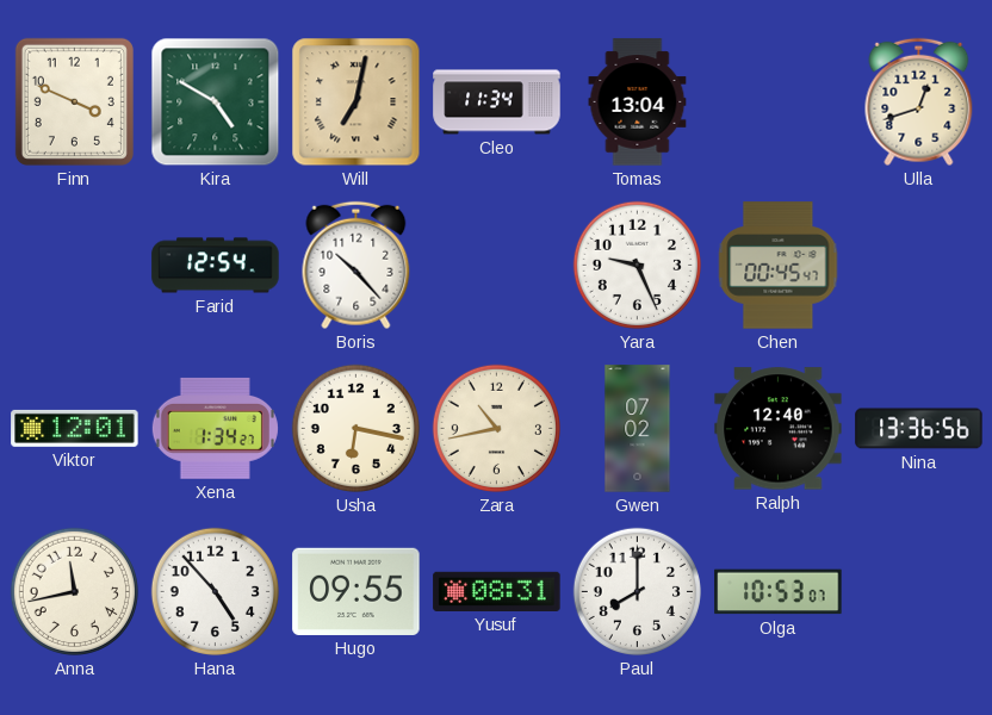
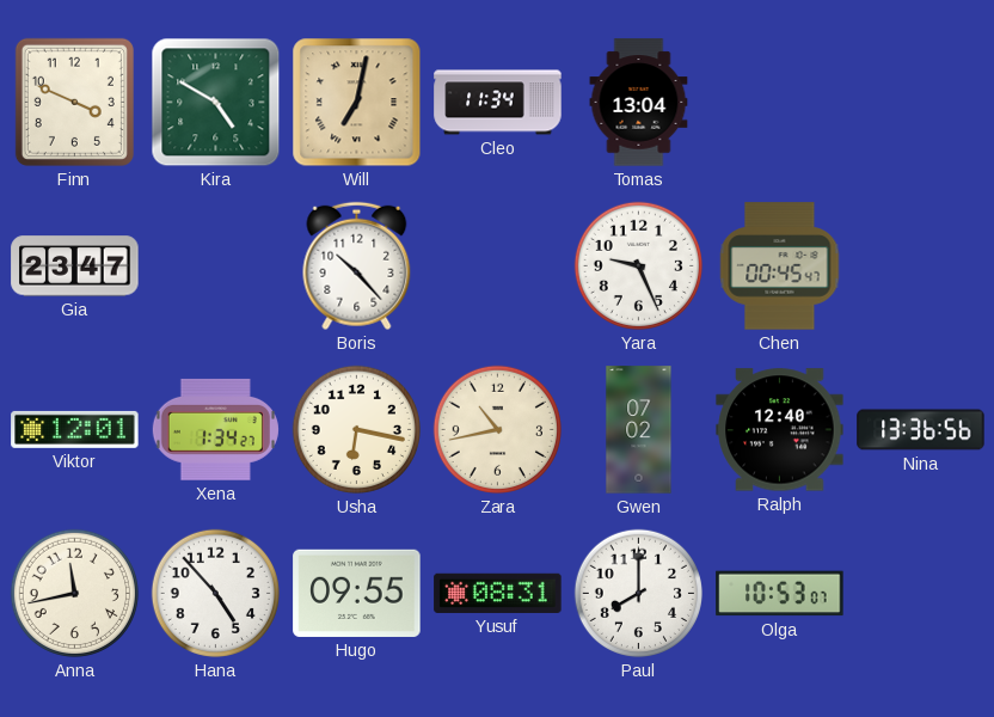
Ulla: 12:42 -> none
Gia: none -> 23:47
Farid: 12:54 -> none
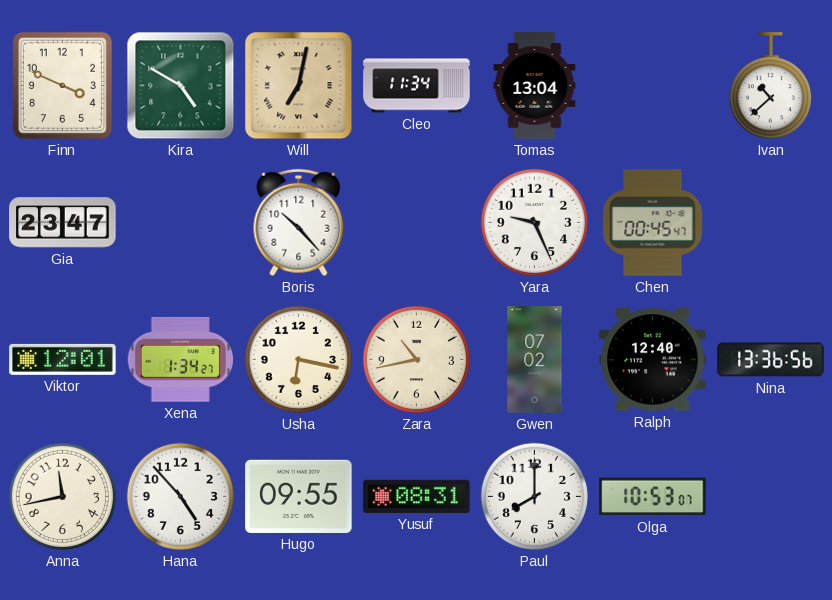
Ivan: none -> 10:38
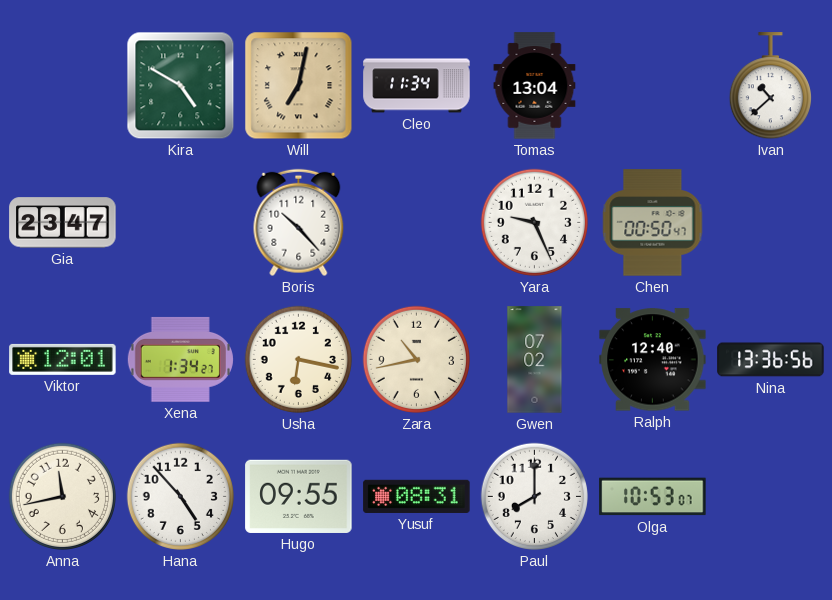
Finn: 3:49 -> none
Chen: 00:45 -> 00:50
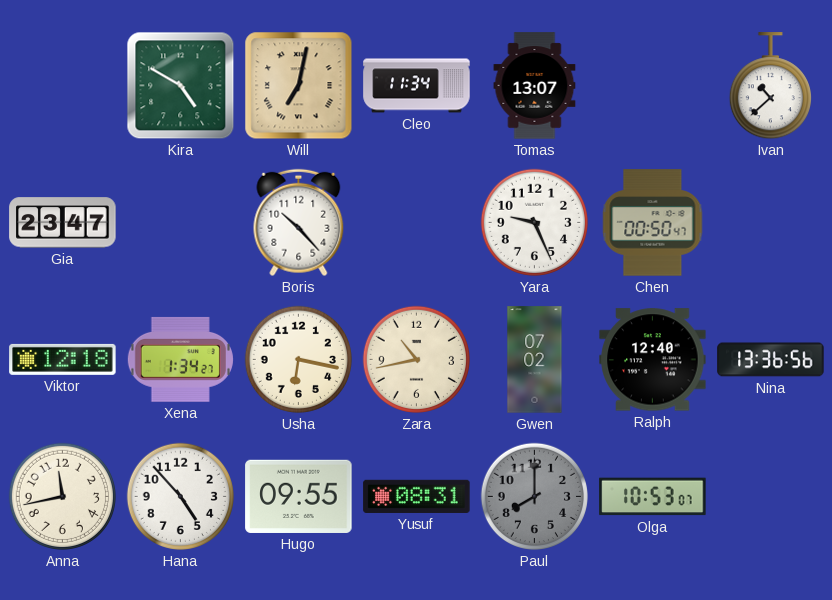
Tomas: 13:04 -> 13:07
Viktor: 12:01 -> 12:18
Paul dial: white -> grey
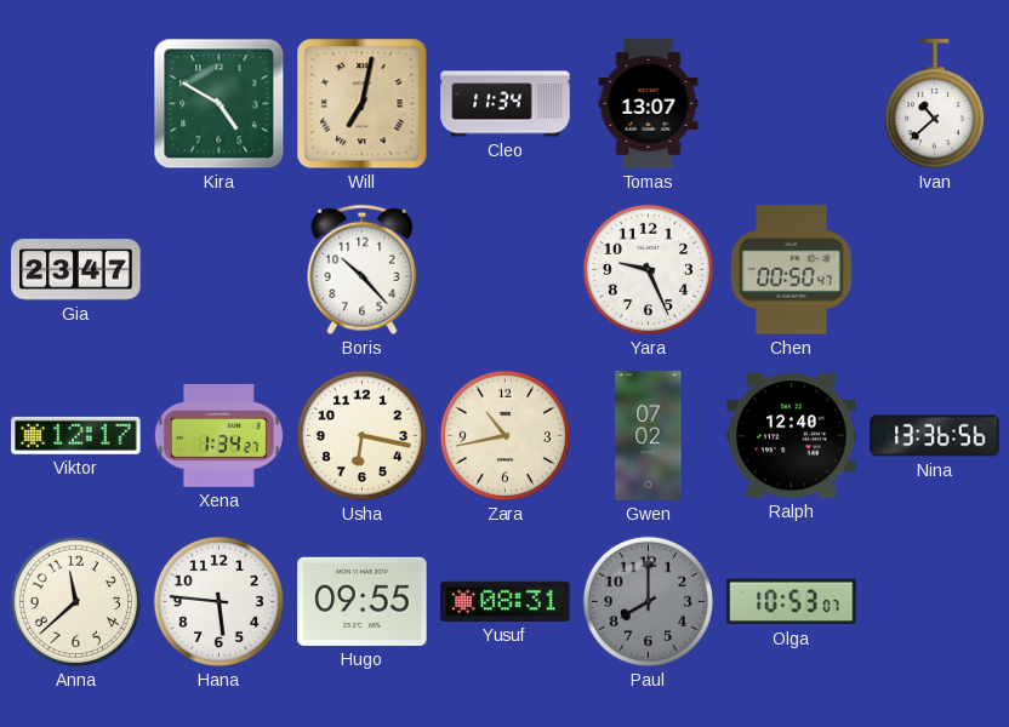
Viktor: 12:18 -> 12:17
Anna: 11:43 -> 11:38
Hana: 4:53 -> 5:46
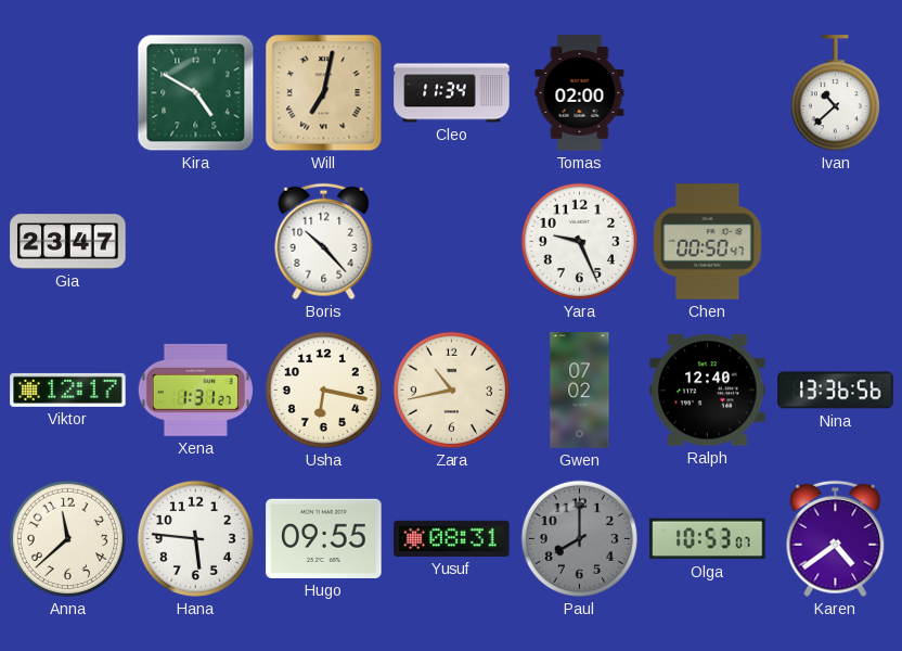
Tomas: 13:07 -> 02:00
Xena: 1:34 -> 1:31
Karen: none -> 4:39
